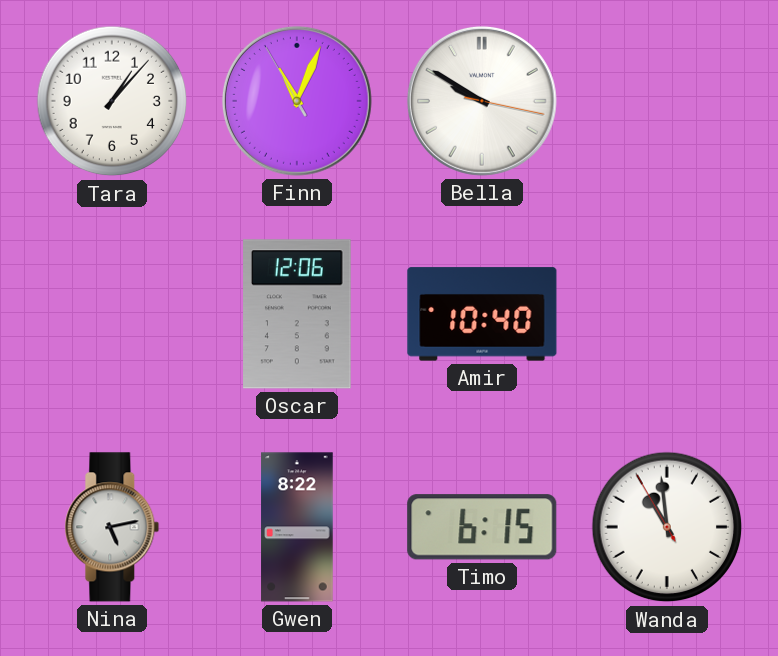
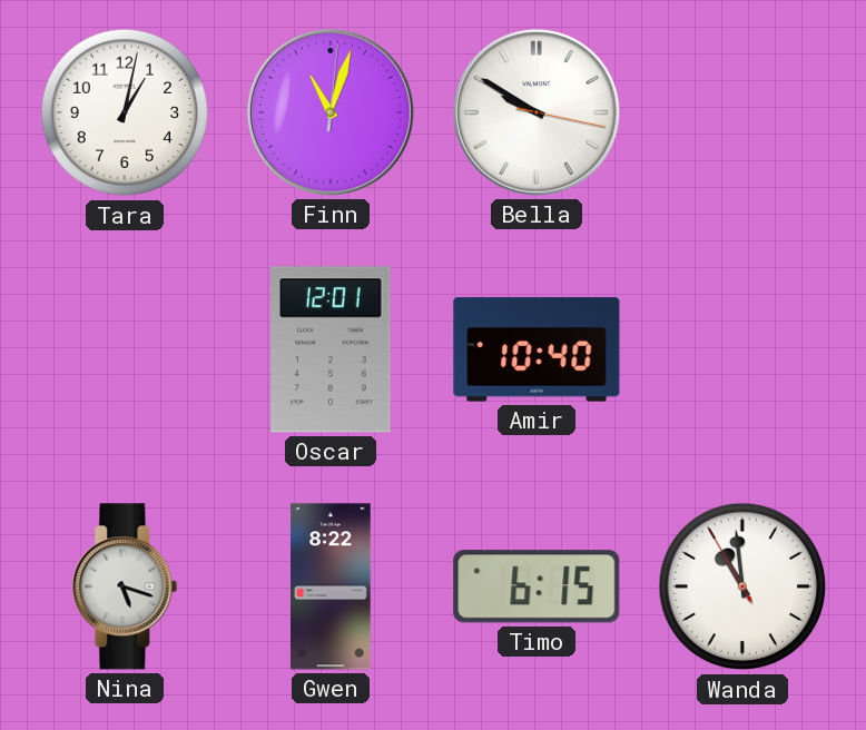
Tara: 1:07 -> 1:02
Finn: 11:03:55 -> 11:03:01
Oscar: 12:06 -> 12:01
Nina: 5:13 -> 5:18
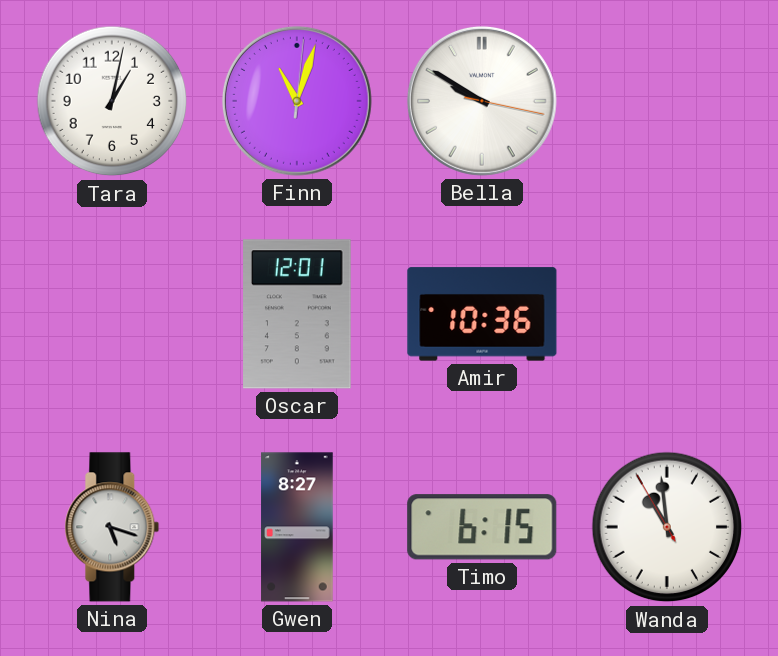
Amir: 10:40 -> 10:36
Gwen: 8:22 -> 8:27
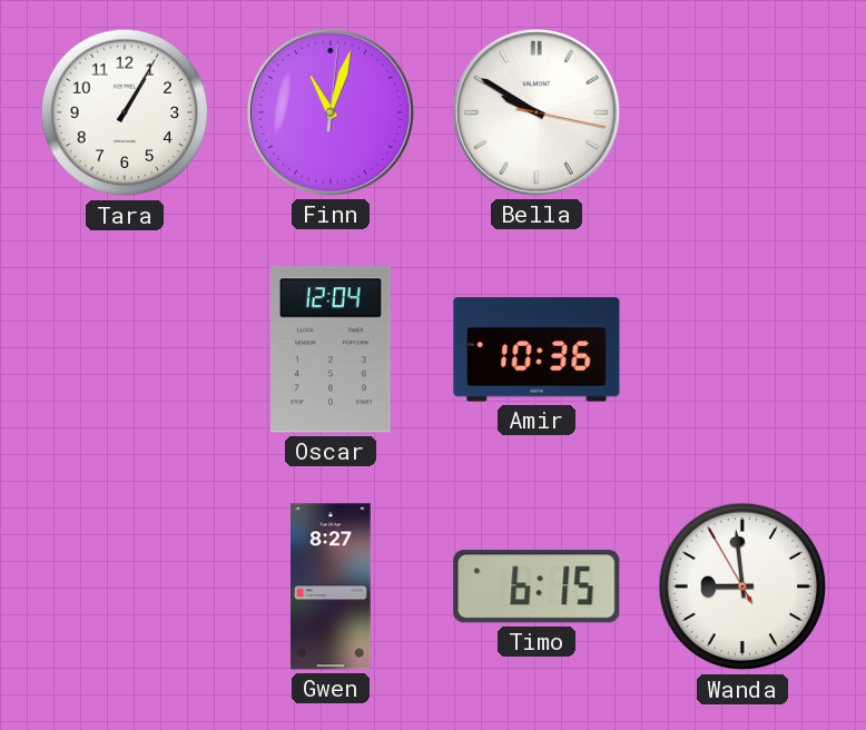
Tara: 1:02 -> 1:05
Oscar: 12:01 -> 12:04
Nina: 5:18 -> none
Wanda: 10:58 -> 8:58
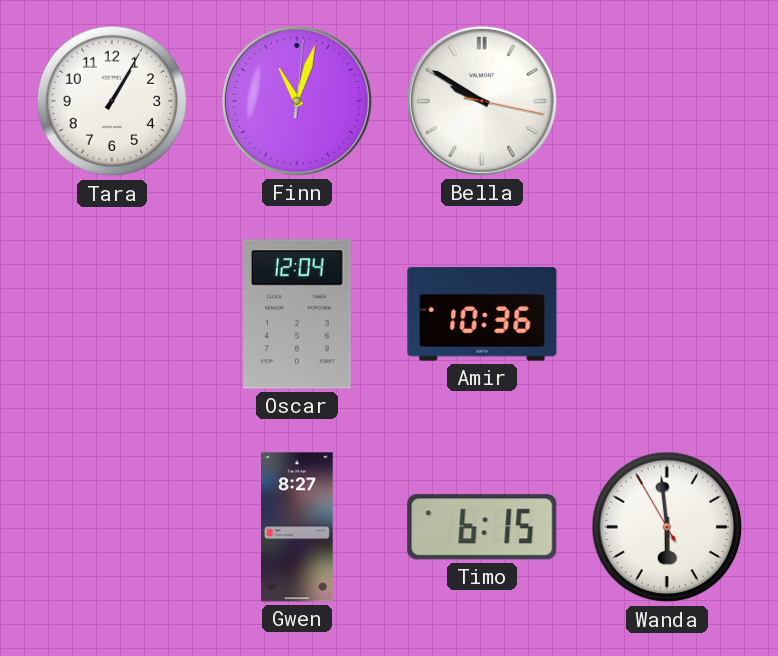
Wanda: 8:58 -> 5:58
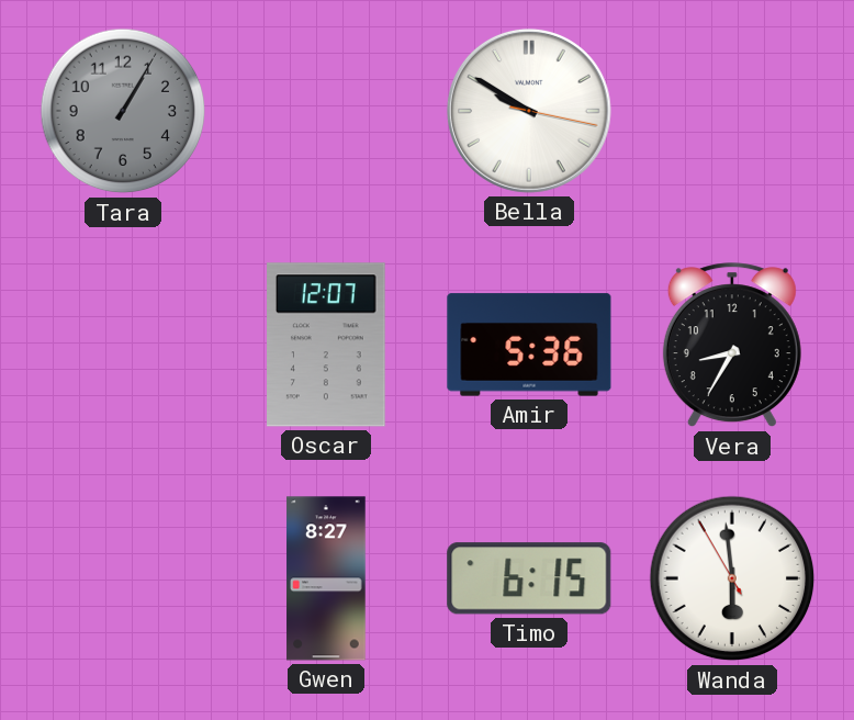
Tara dial: white -> grey
Finn: 11:03 -> none
Oscar: 12:04 -> 12:07
Amir: 10:36 -> 5:36
Vera: none -> 8:35
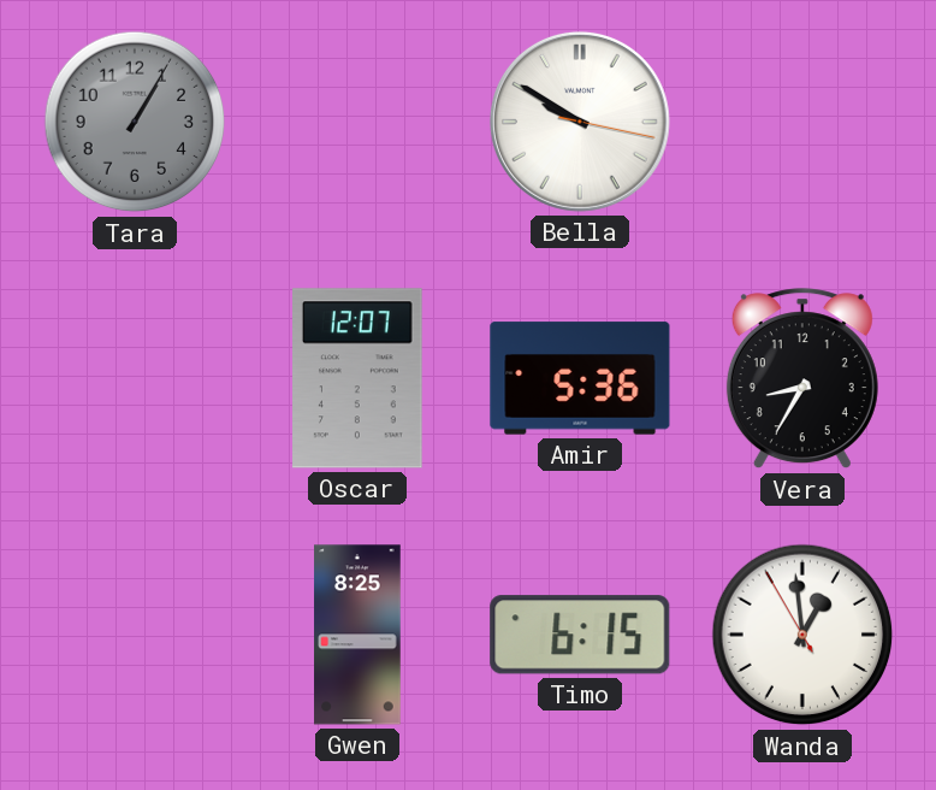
Gwen: 8:27 -> 8:25
Wanda: 5:58 -> 12:58
